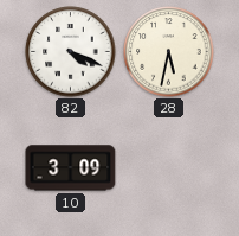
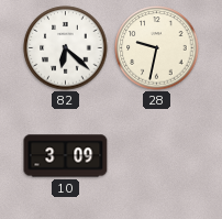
82: 4:19 -> 6:22
28: 5:32 -> 9:32
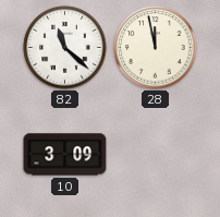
82: 6:22 -> 11:22
28: 9:32 -> 11:58
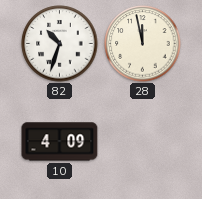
82: 11:22 -> 10:33
10: 3:09 -> 4:09
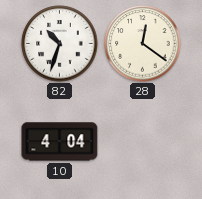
28: 11:58 -> 12:21
10: 4:09 -> 4:04
